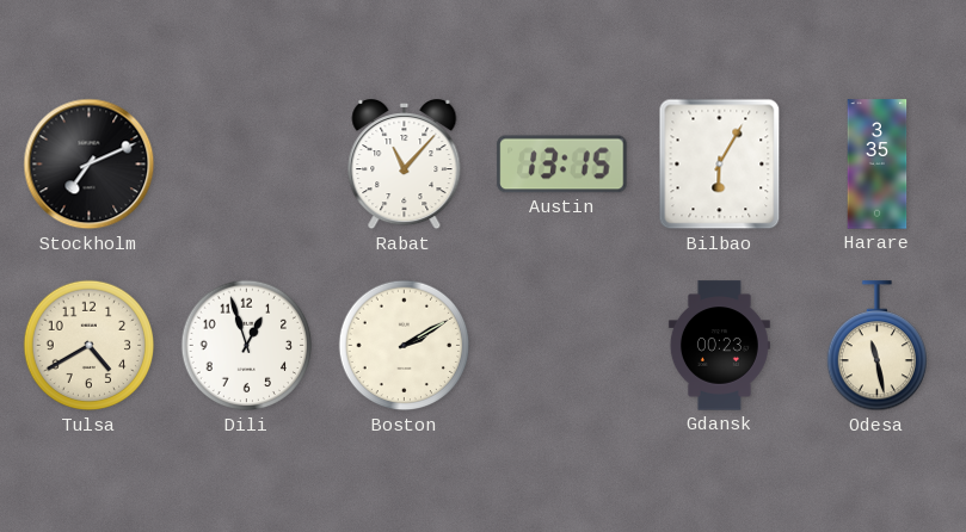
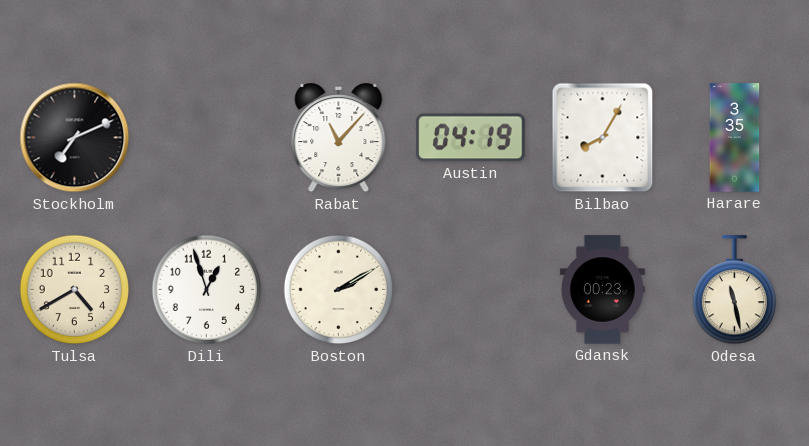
Austin: 13:15 -> 04:19
Bilbao: 6:05 -> 8:05
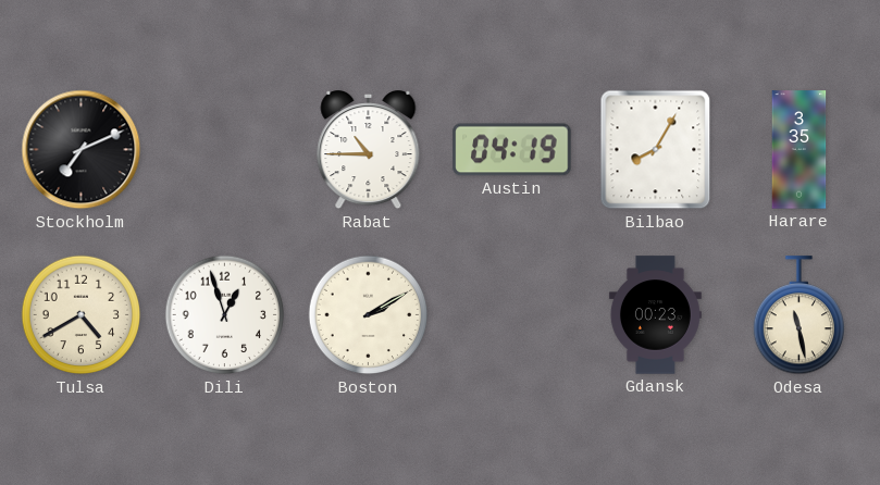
Rabat: 11:07 -> 10:45
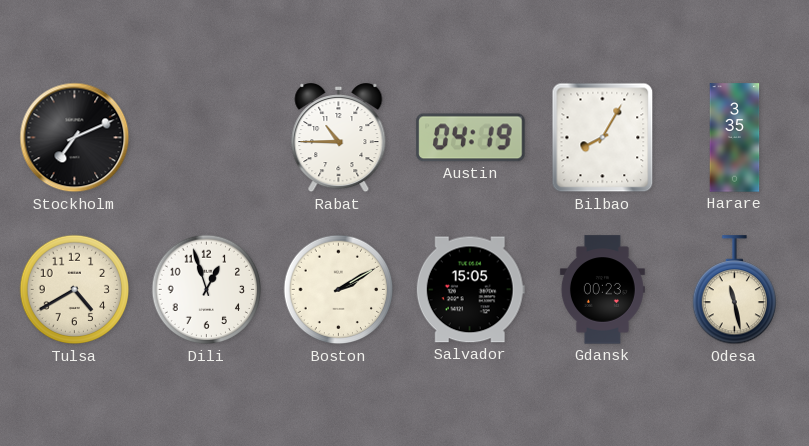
Salvador: none -> 15:05
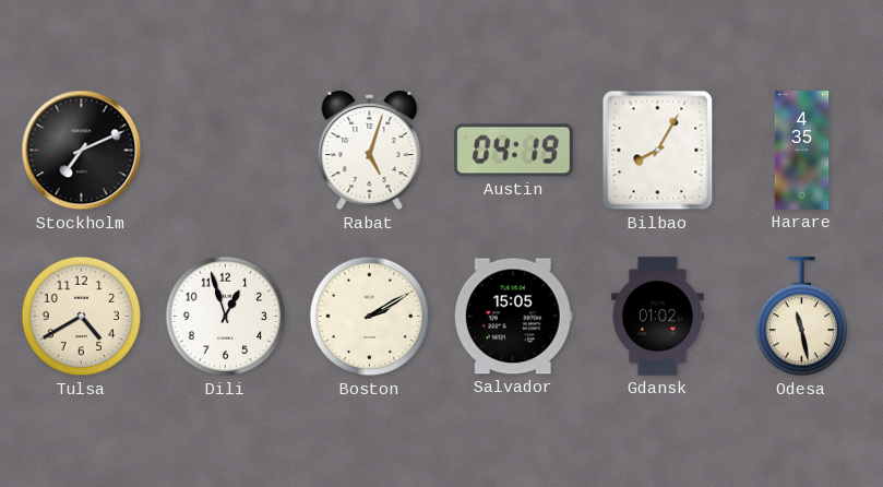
Rabat: 10:45 -> 5:03
Harare: 3:35 -> 4:35
Gdansk: 00:23 -> 01:02
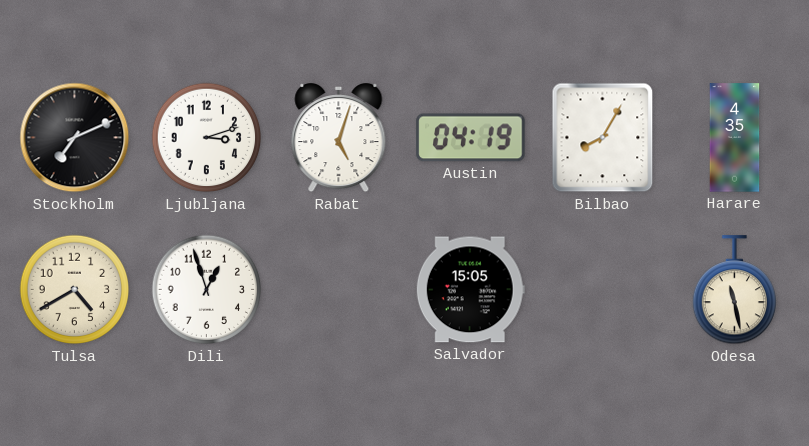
Ljubljana: none -> 3:12
Boston: 2:10 -> none
Gdansk: 01:02 -> none
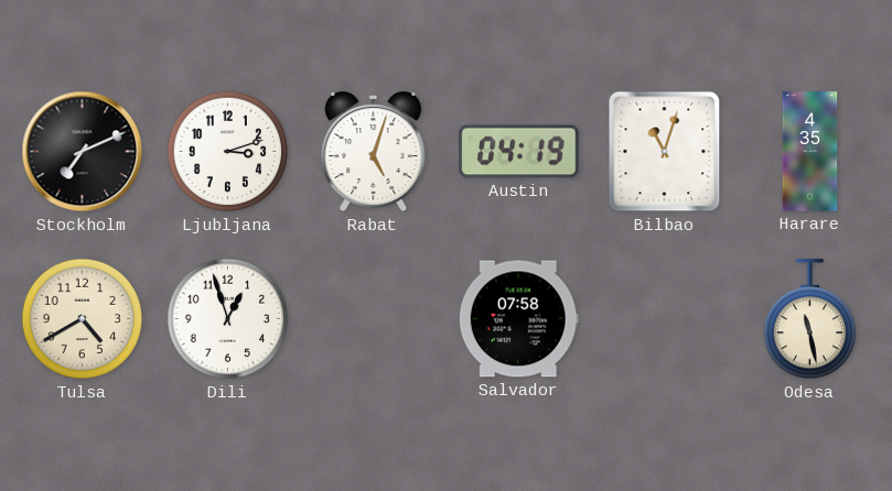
Bilbao: 8:05 -> 11:03
Salvador: 15:05 -> 07:58
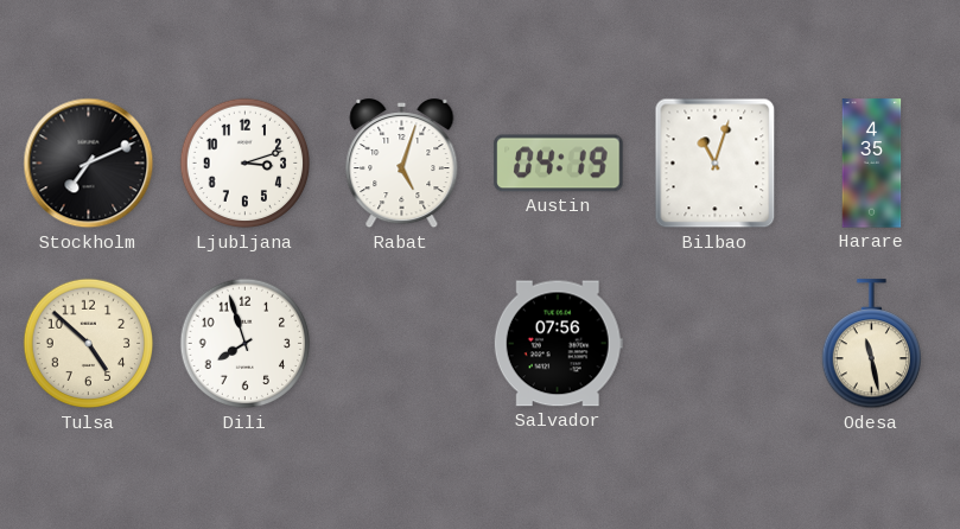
Tulsa: 4:40 -> 4:52
Dili: 12:57 -> 7:57
Salvador: 07:58 -> 07:56
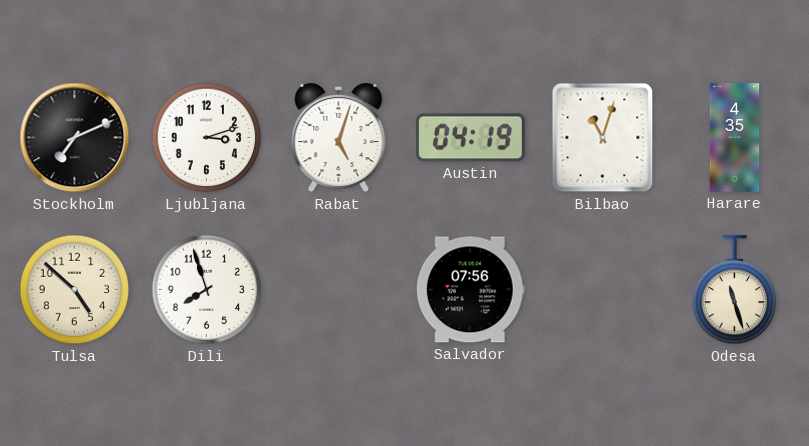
Odesa: 11:28 -> 11:27
